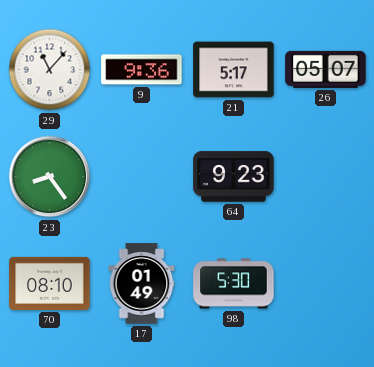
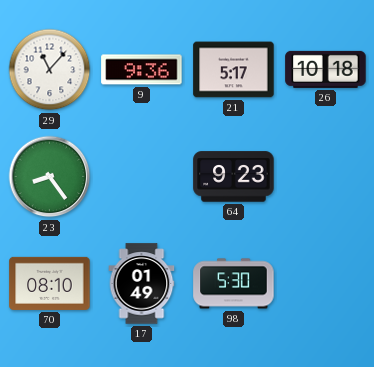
26: 05:07 -> 10:18
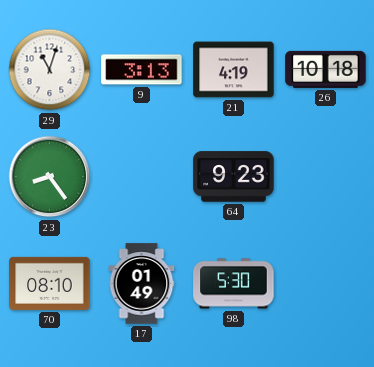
29: 11:07 -> 11:03
9: 9:36 -> 3:13
21: 5:17 -> 4:19
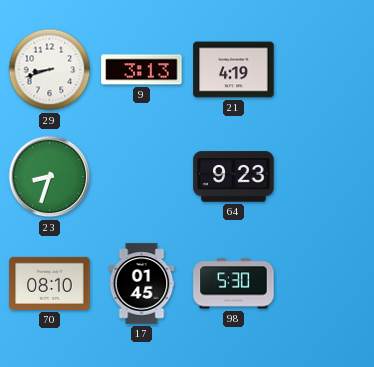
29: 11:03 -> 8:42
26: 10:18 -> none
23: 8:24 -> 8:33
17: 01:49 -> 01:45
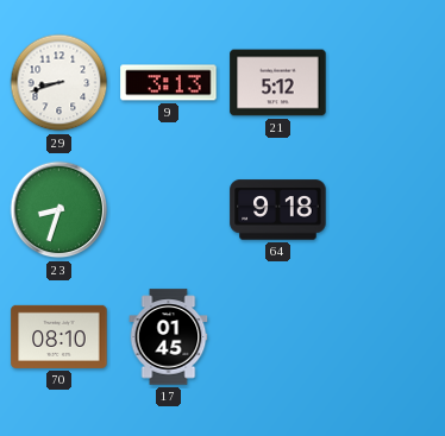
21: 4:19 -> 5:12
64: 9:23 -> 9:18
98: 5:30 -> none
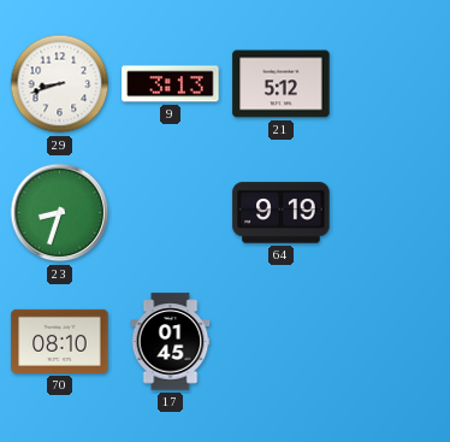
64: 9:18 -> 9:19
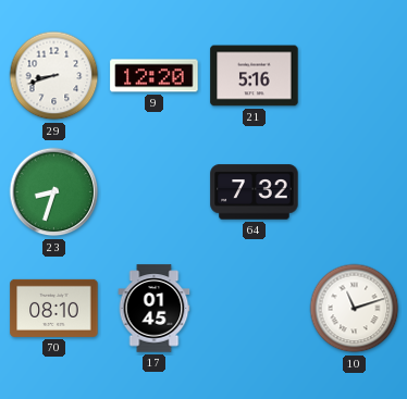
9: 3:13 -> 12:20
21: 5:12 -> 5:16
64: 9:19 -> 7:32
10: none -> 11:12
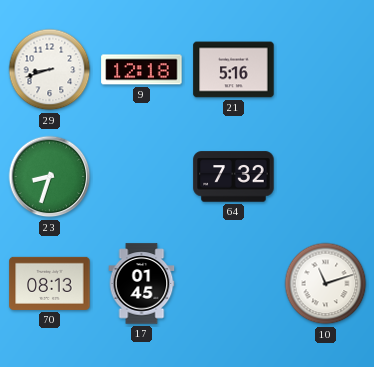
9: 12:20 -> 12:18
70: 08:10 -> 08:13
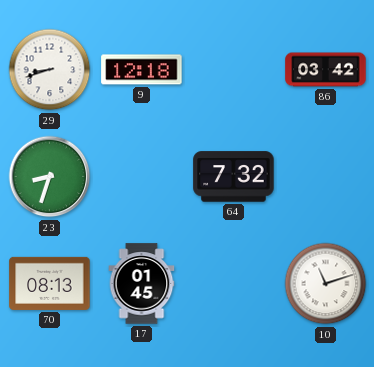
21: 5:16 -> none
86: none -> 03:42
